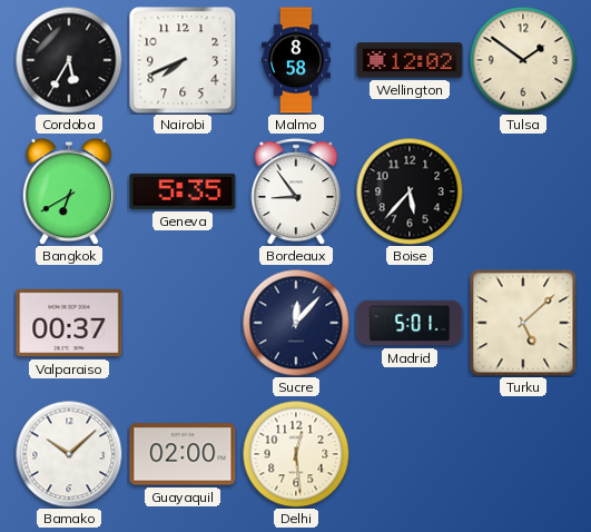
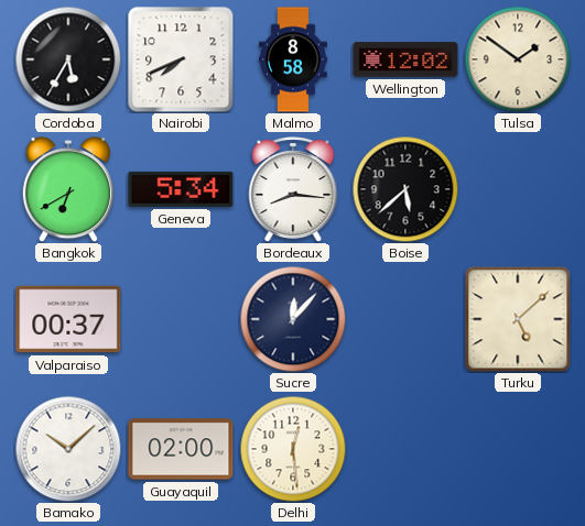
Geneva: 5:35 -> 5:34
Bordeaux: 8:54 -> 8:16
Boise: 5:37 -> 5:38
Madrid: 5:01 -> none
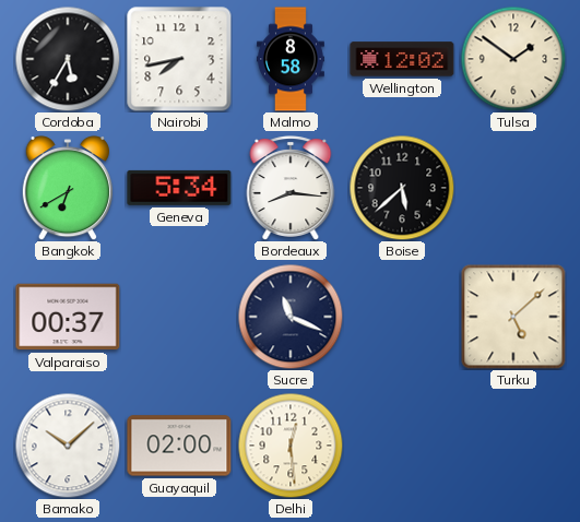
Nairobi: 7:41 -> 7:43
Sucre: 12:07 -> 11:19
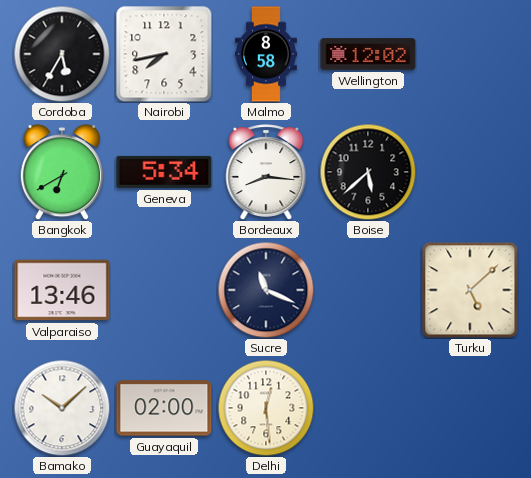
Tulsa: 1:51 -> none
Valparaiso: 00:37 -> 13:46
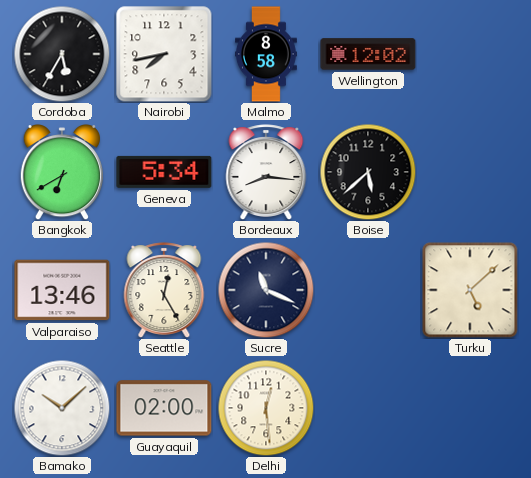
Seattle: none -> 12:25
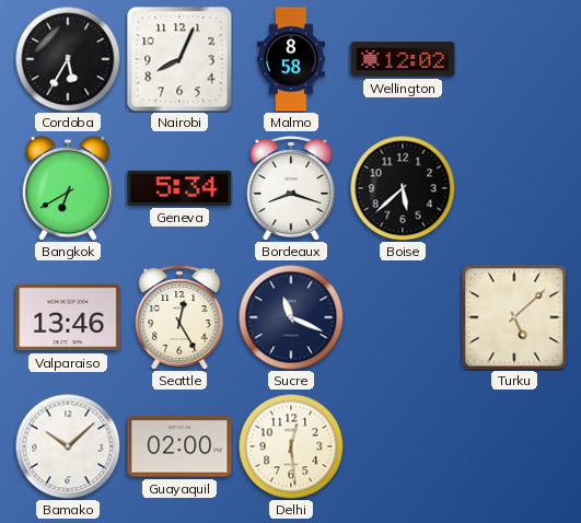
Nairobi: 7:43 -> 8:04
Bordeaux: 8:16 -> 8:18
